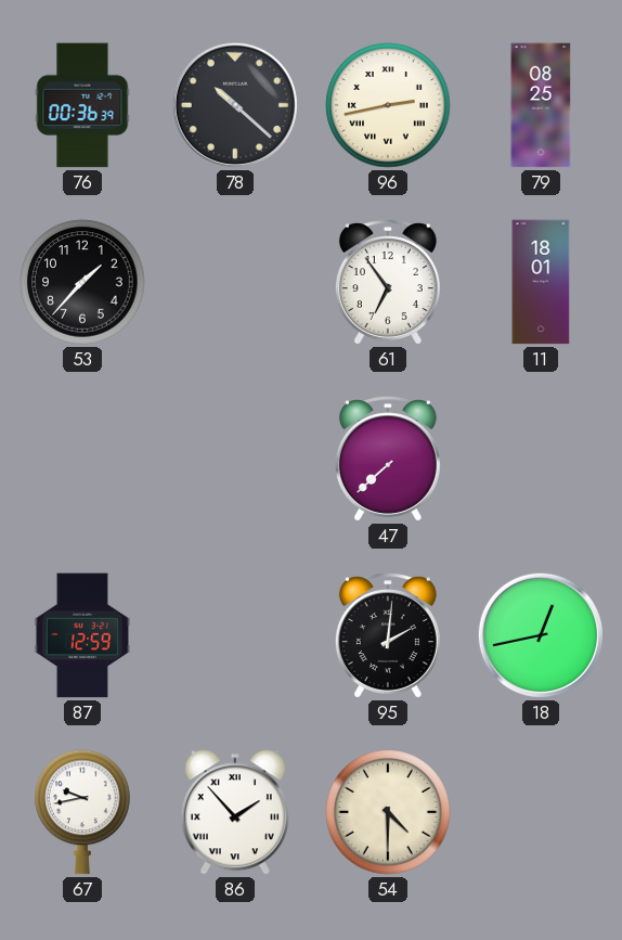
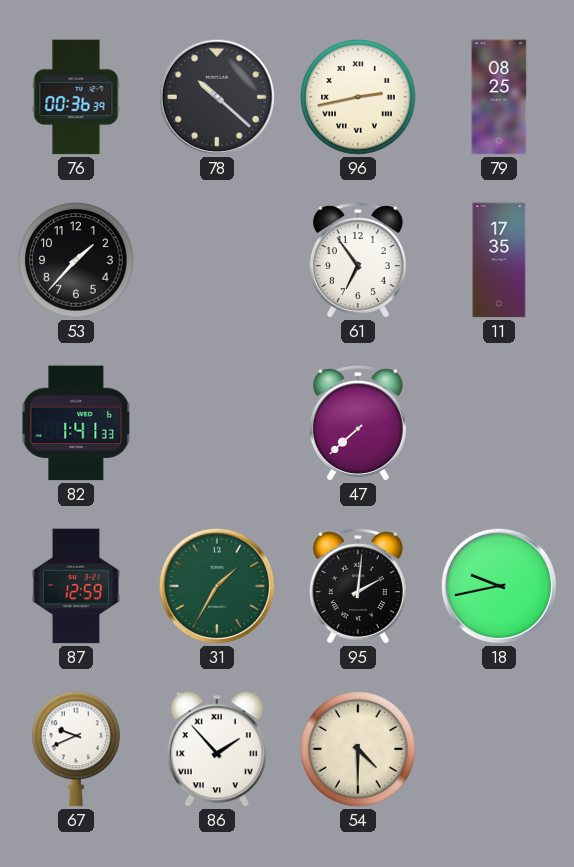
11: 18:01 -> 17:35
82: none -> 1:41
31: none -> 1:35
18: 12:43 -> 9:43
67: 9:43 -> 9:41
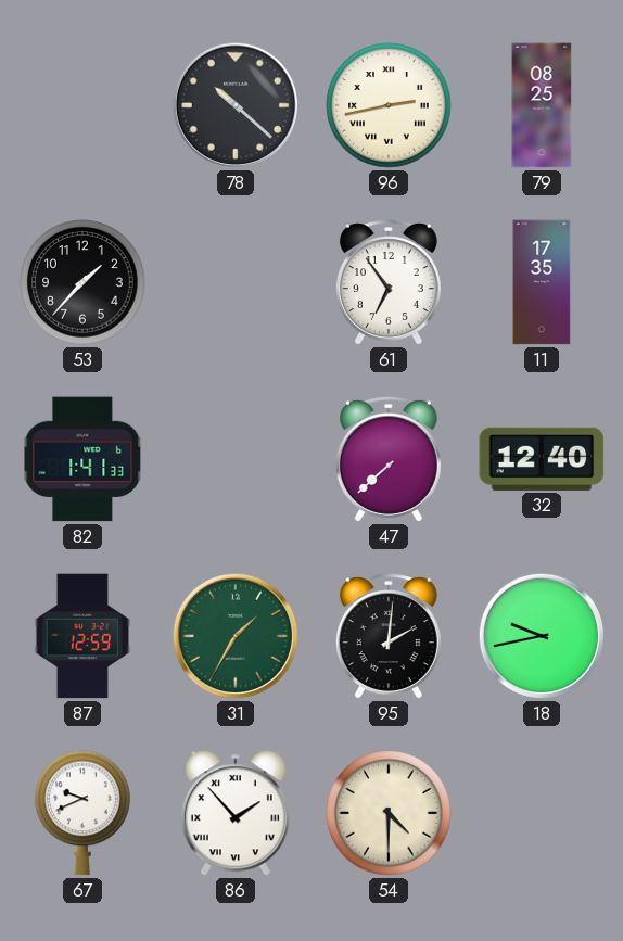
76: 00:36 -> none
32: none -> 12:40
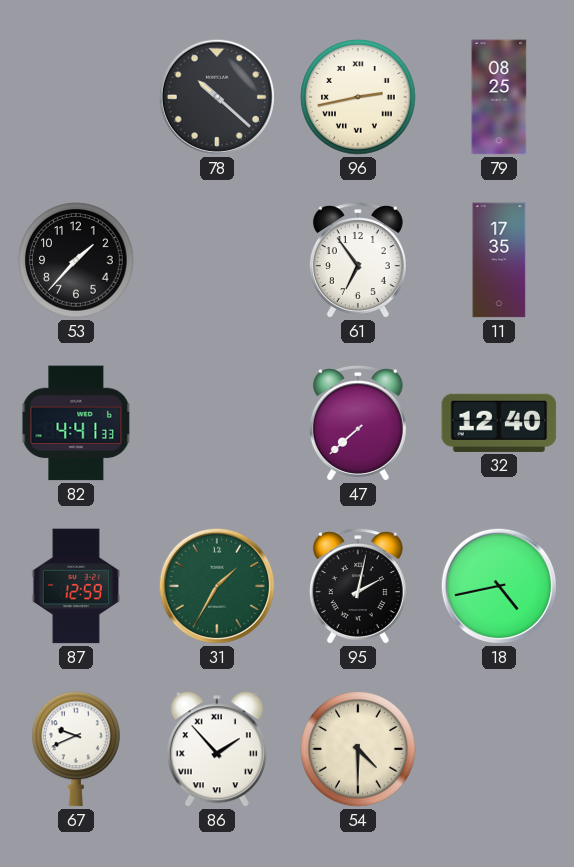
82: 1:41 -> 4:41
95: 2:01 -> 2:02
18: 9:43 -> 4:43
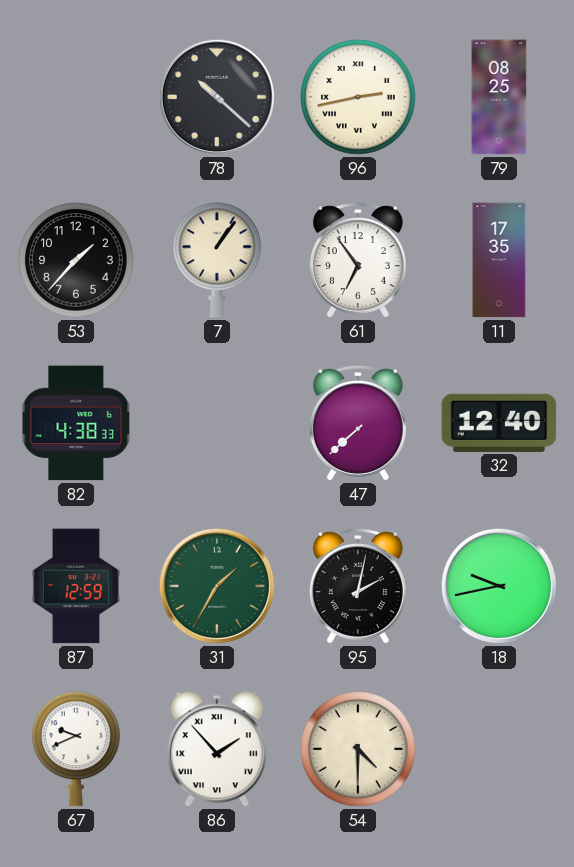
7: none -> 1:06
82: 4:41 -> 4:38
18: 4:43 -> 9:43
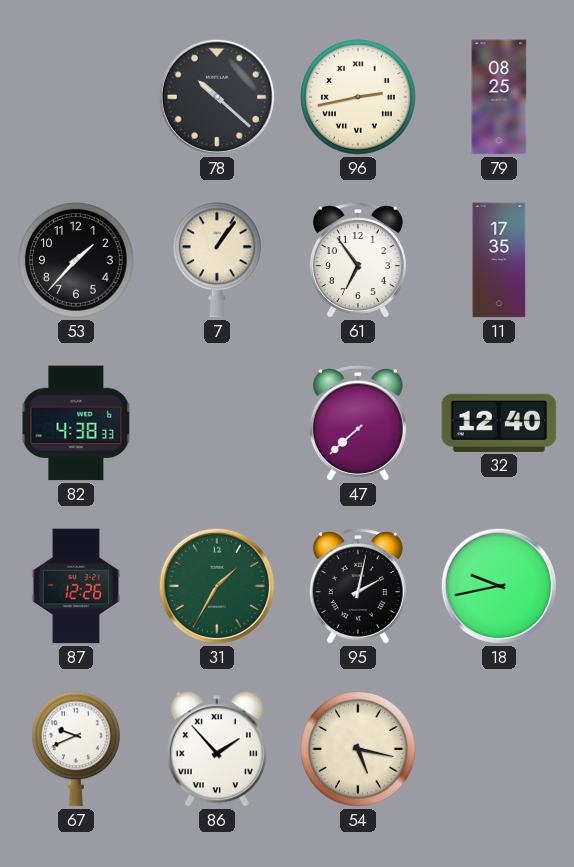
87: 12:59 -> 12:26
54: 4:30 -> 5:17
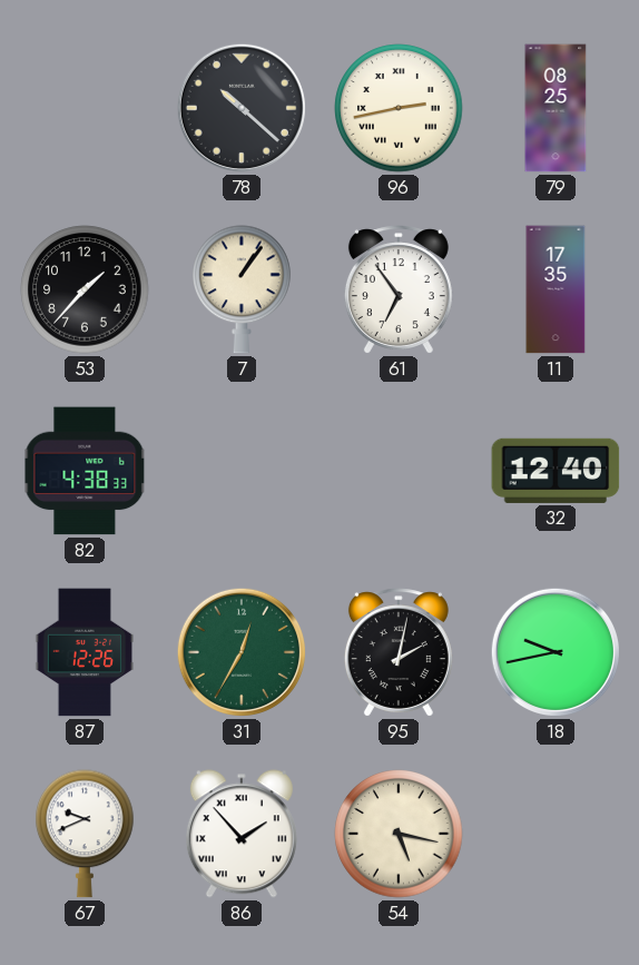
47: 7:38 -> none
31: 1:35 -> 12:35
